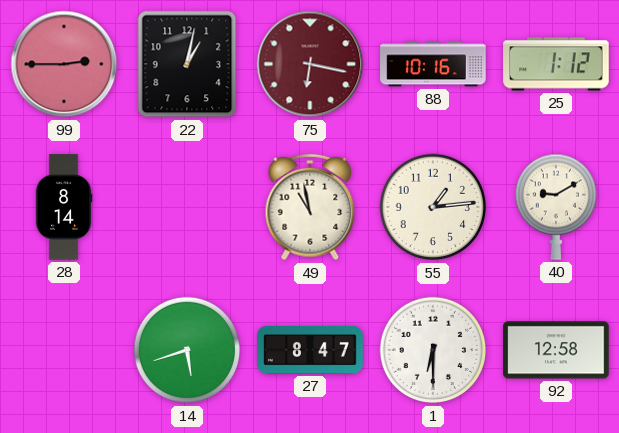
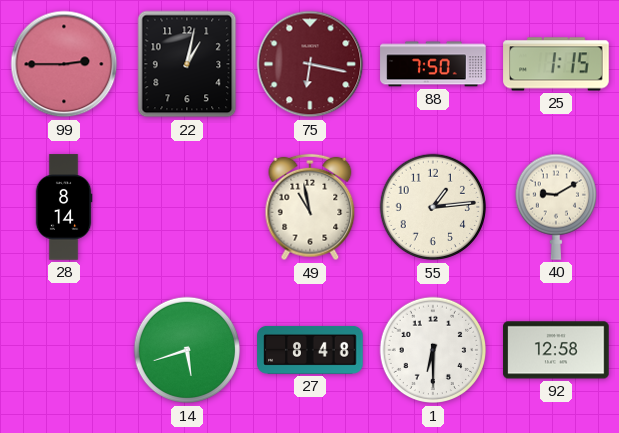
88: 10:16 -> 7:50
25: 1:12 -> 1:15
27: 8:47 -> 8:48
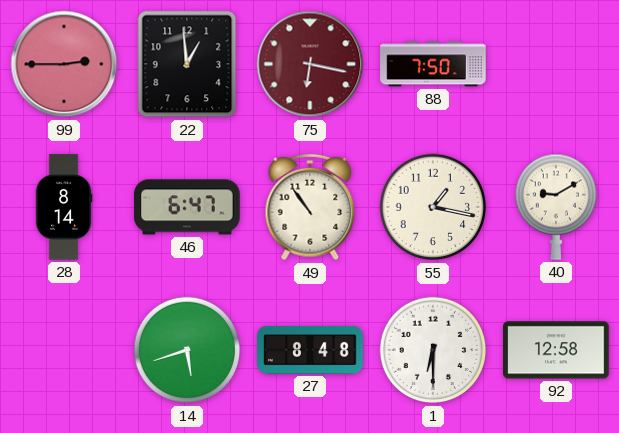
22: 1:02 -> 12:59
25: 1:15 -> none
46: none -> 6:47
49: 10:58 -> 10:54
55: 1:14 -> 1:17
